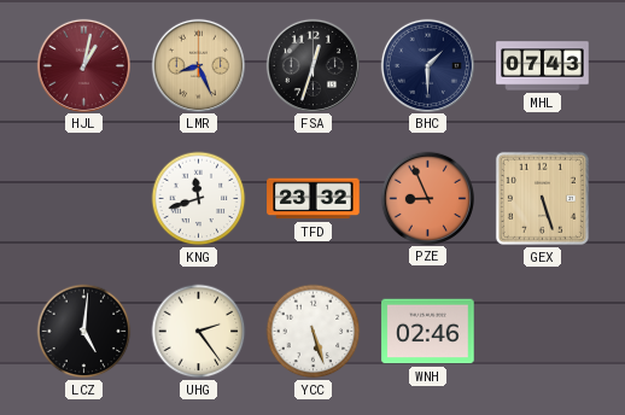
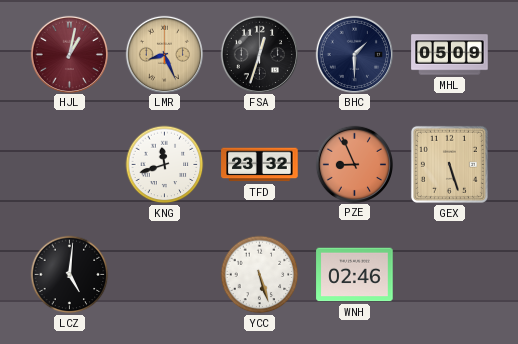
MHL: 07:43 -> 05:09
UHG: 2:24 -> none
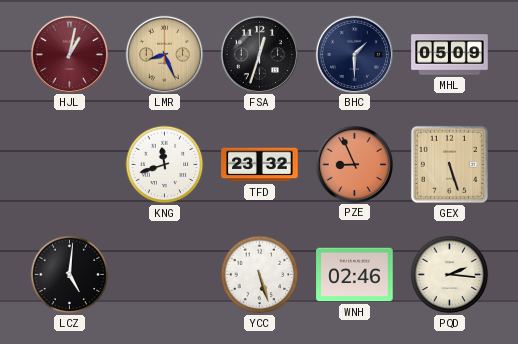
PQD: none -> 2:16
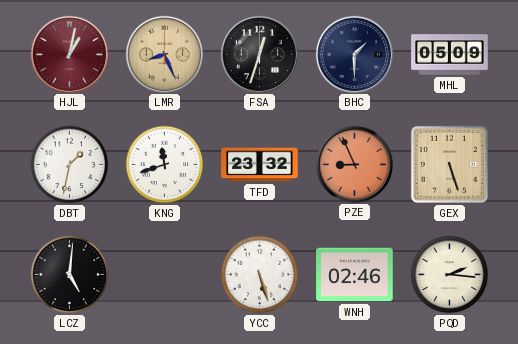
DBT: none -> 1:32
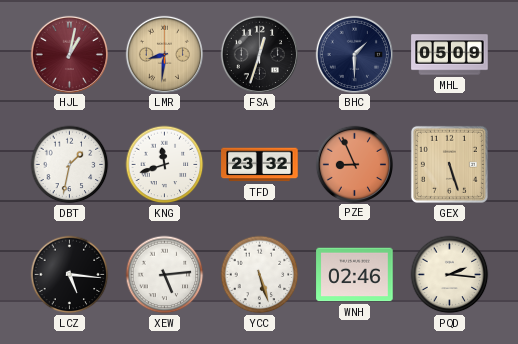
LMR: 8:26 -> 8:31
LCZ: 5:01 -> 5:16
XEW: none -> 5:14
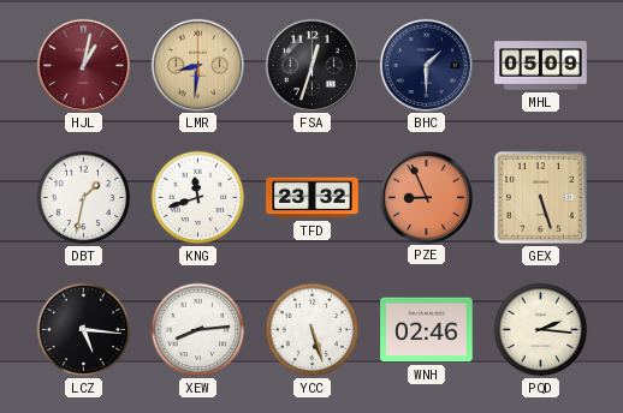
XEW: 5:14 -> 8:14
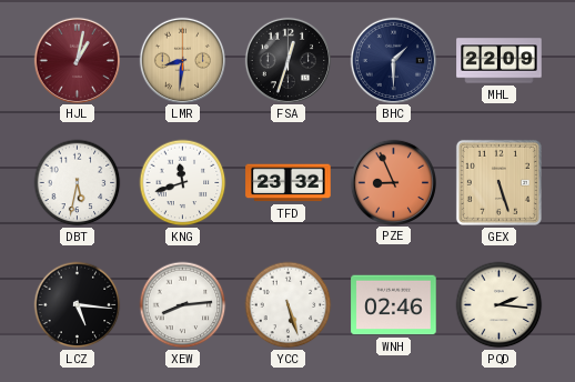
MHL: 05:09 -> 22:09
DBT: 1:32 -> 5:32
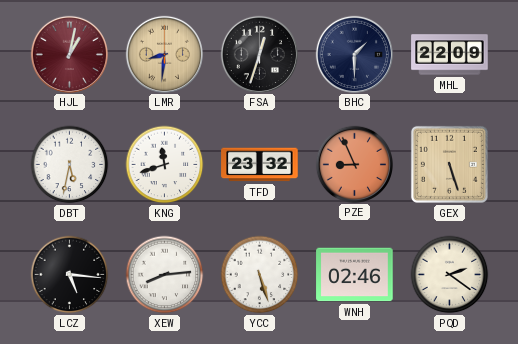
PQD: 2:16 -> 2:21
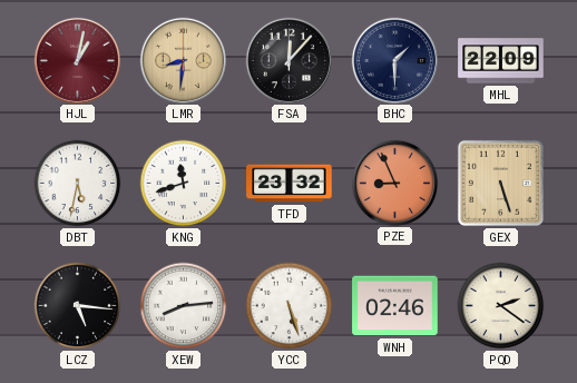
FSA: 12:33 -> 12:07
